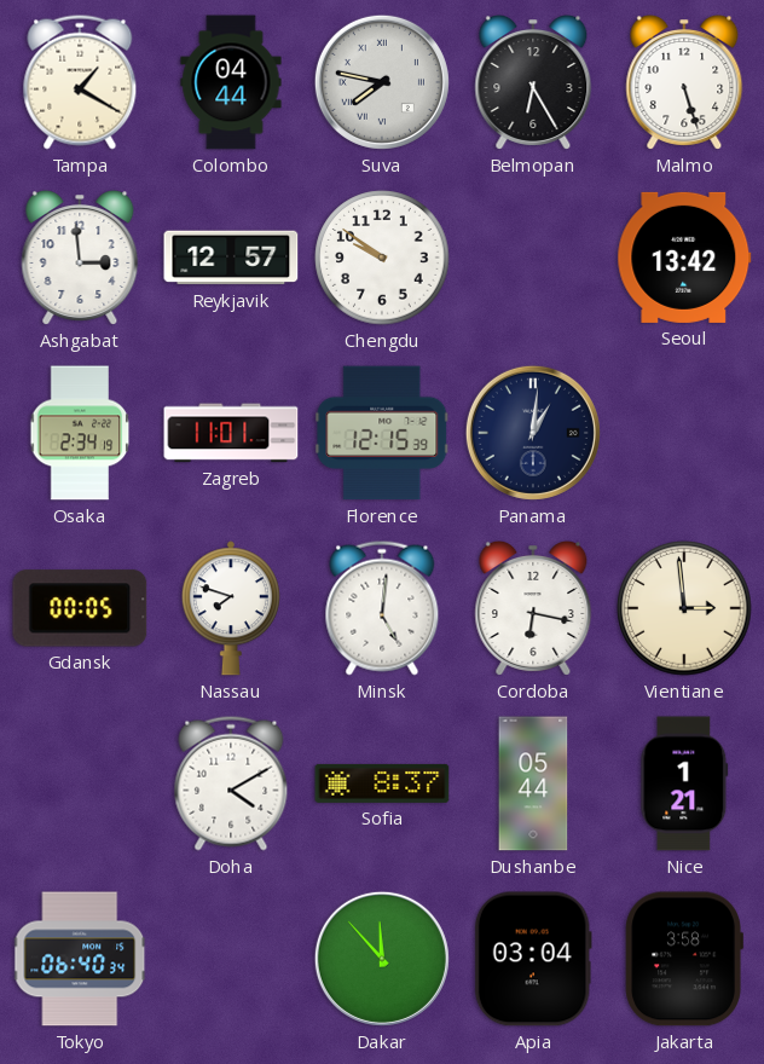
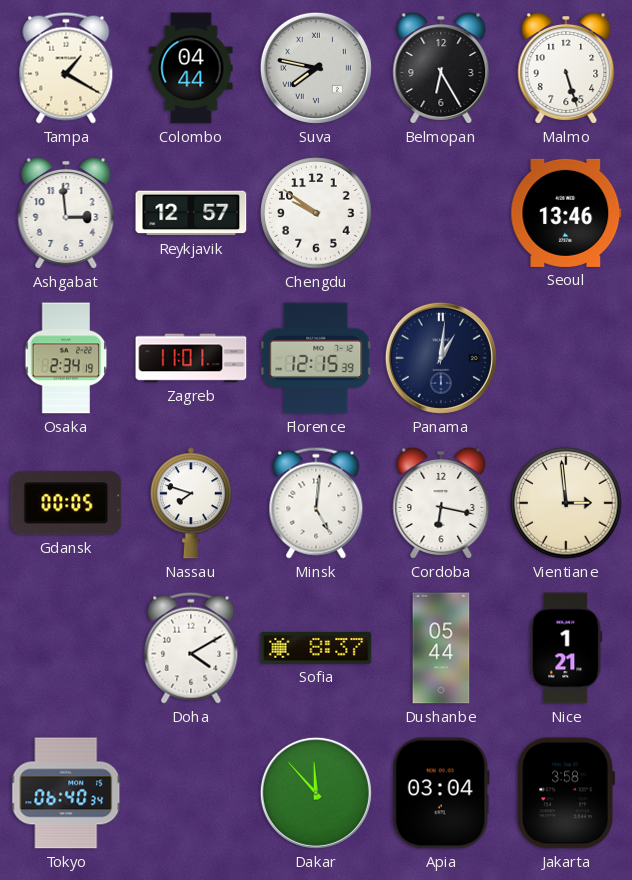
Seoul: 13:42 -> 13:46
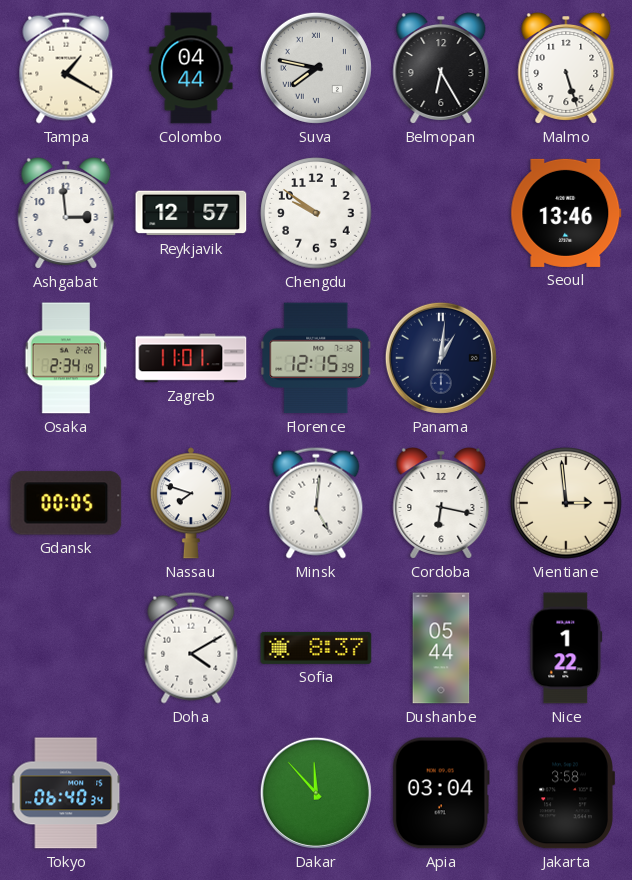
Nice: 1:21 -> 1:22
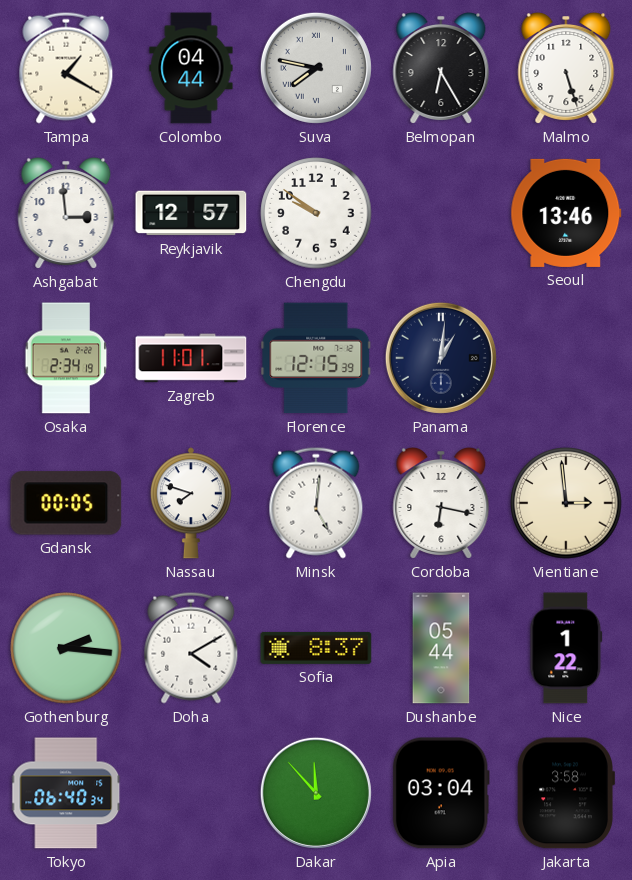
Gothenburg: none -> 2:16
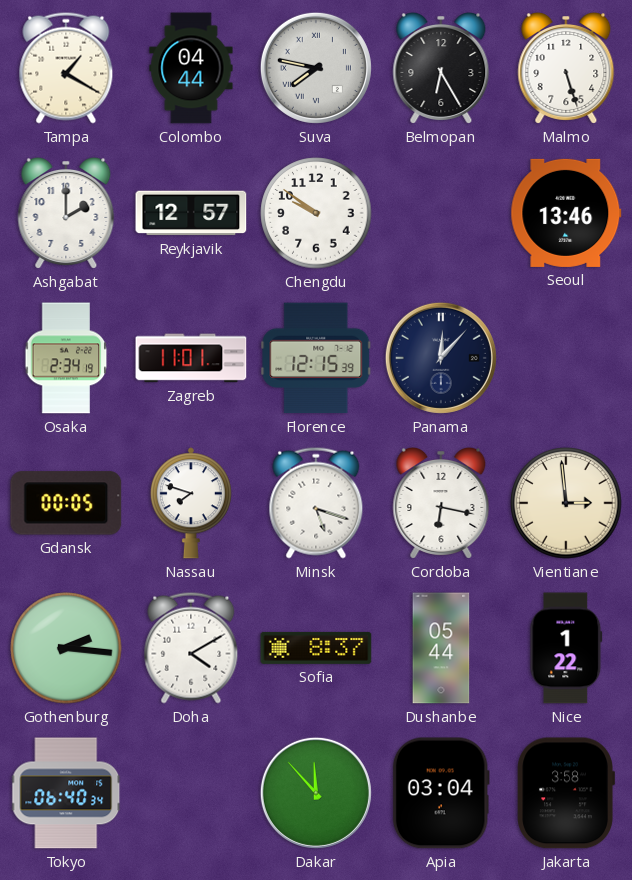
Ashgabat: 2:59 -> 2:00
Panama: 1:01 -> 12:07
Minsk: 5:01 -> 5:18
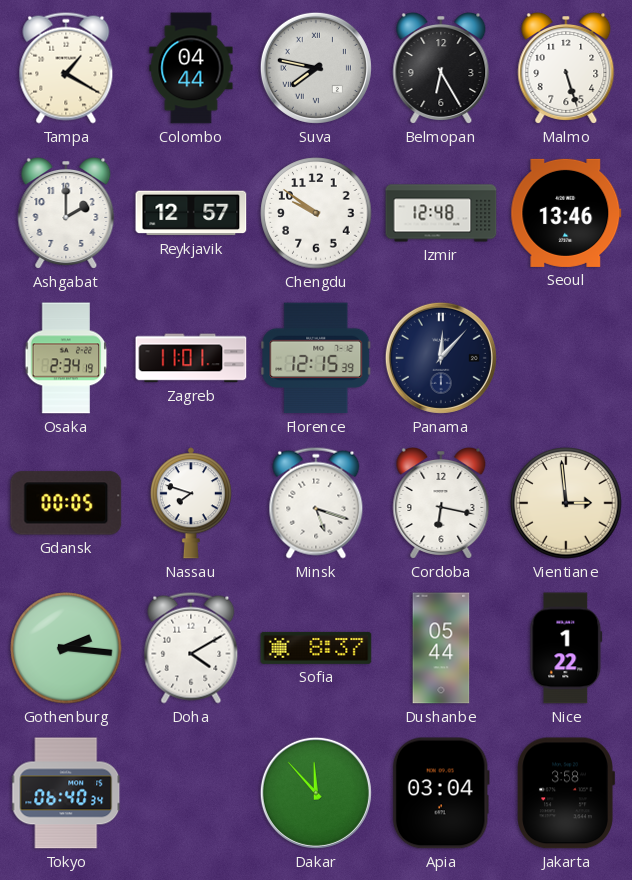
Izmir: none -> 12:48
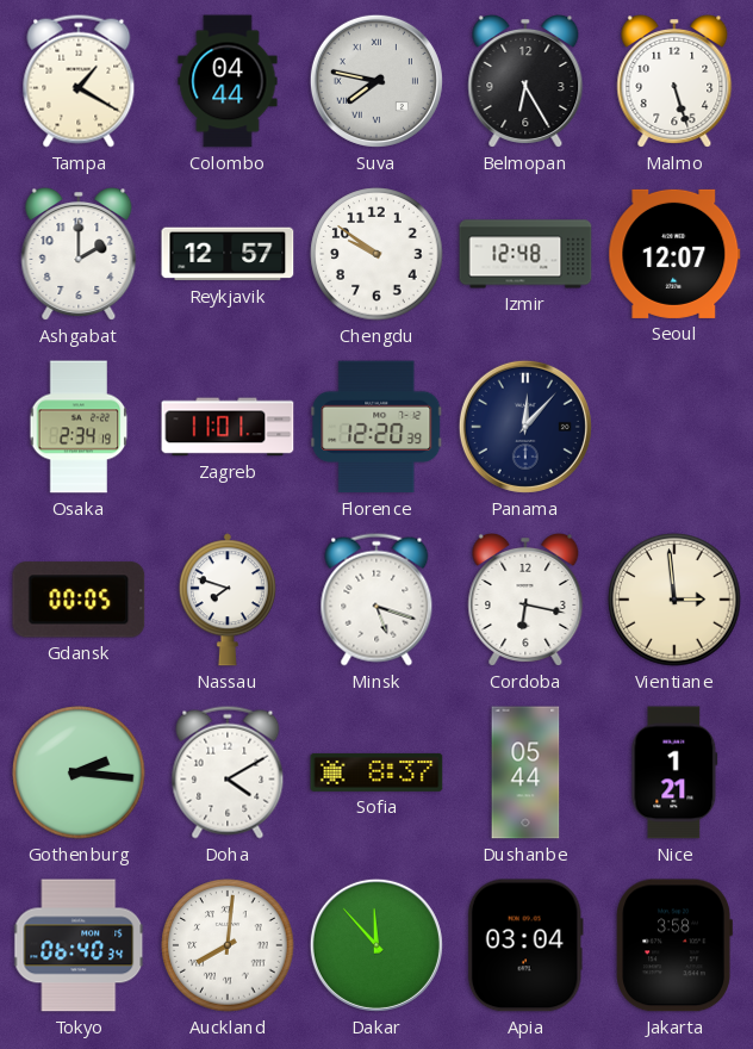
Seoul: 13:46 -> 12:07
Florence: 12:15 -> 12:20
Nice: 1:22 -> 1:21
Auckland: none -> 8:01
